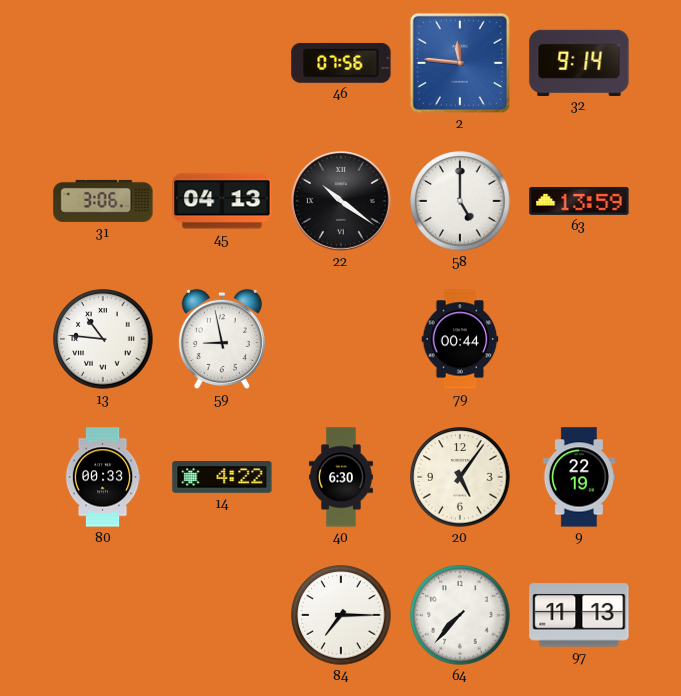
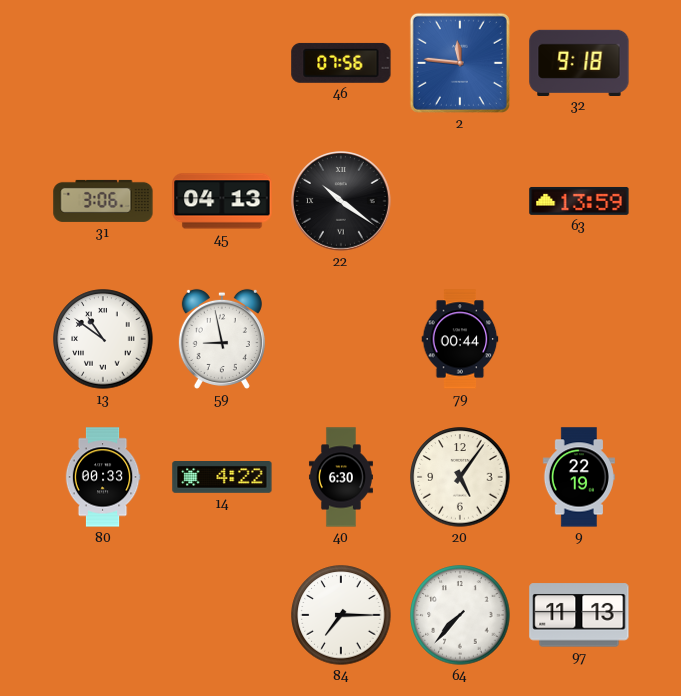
32: 9:14 -> 9:18
58: 5:00 -> none
13: 10:46 -> 10:51
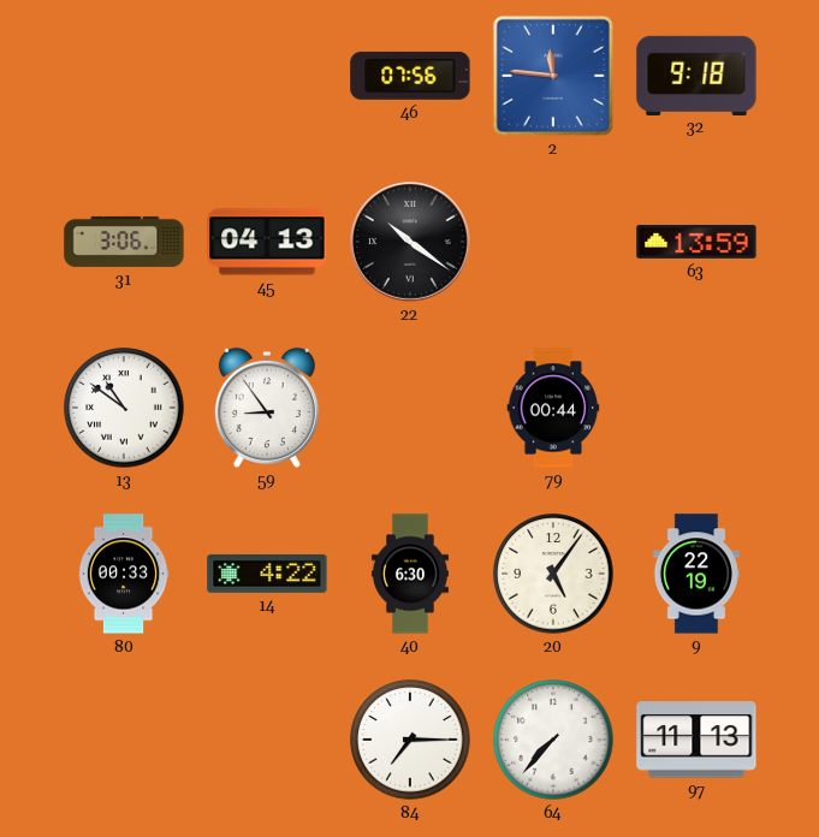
59: 8:58 -> 8:54
